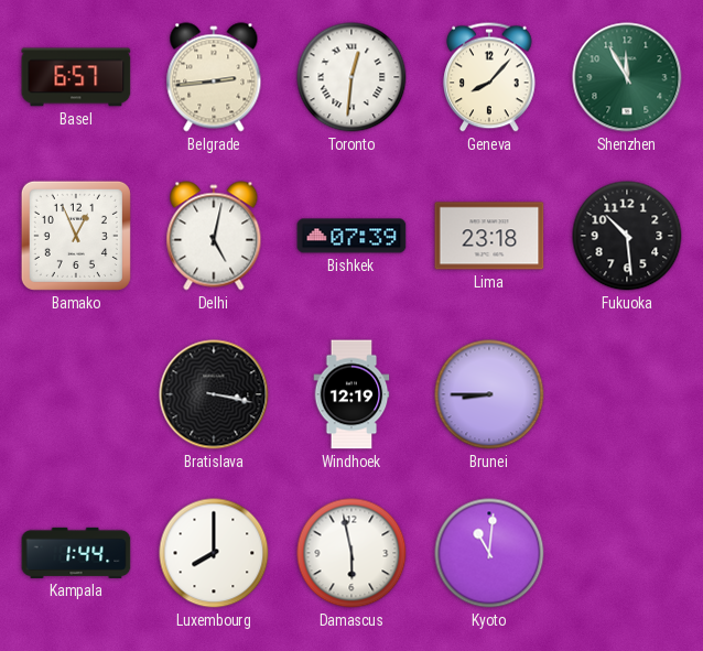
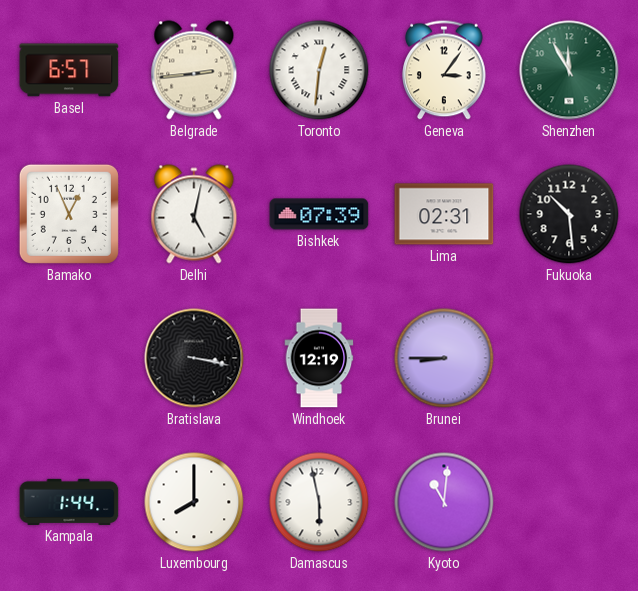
Geneva: 8:07 -> 3:06
Lima: 23:18 -> 02:31
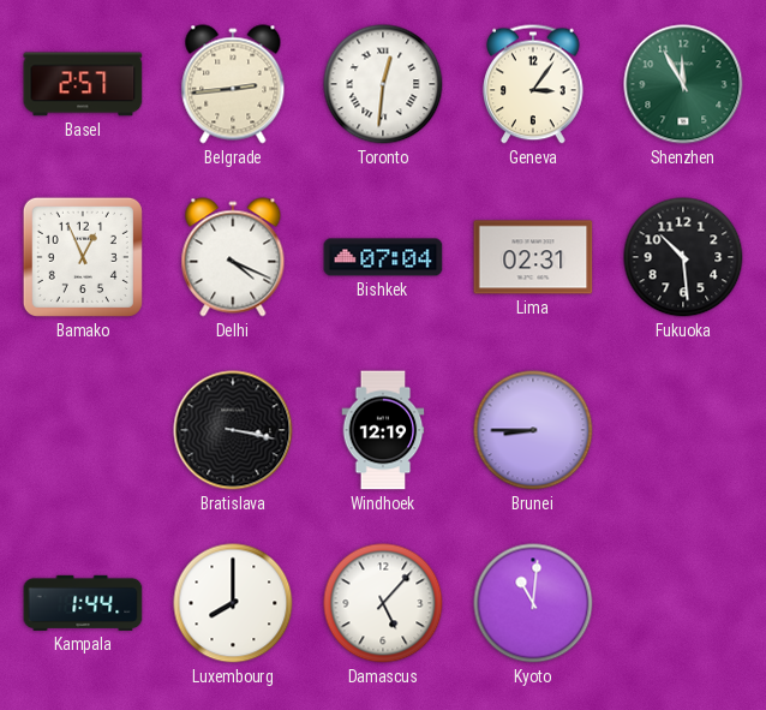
Basel: 6:57 -> 2:57
Delhi: 5:02 -> 4:19
Bishkek: 07:39 -> 07:04
Damascus: 5:58 -> 5:07
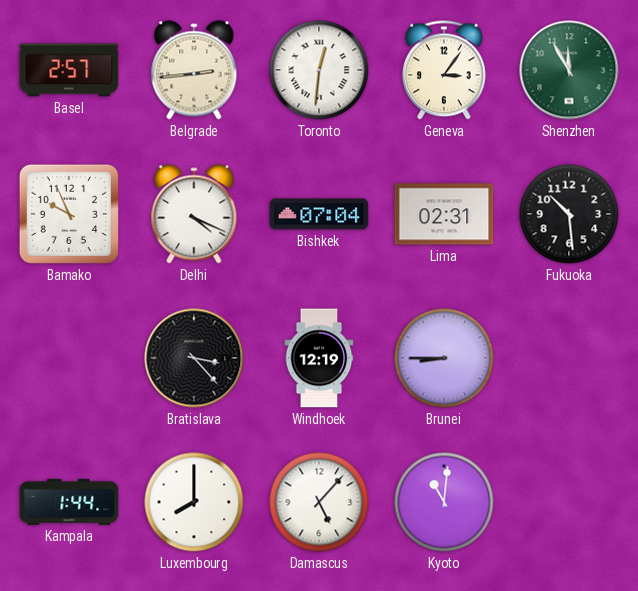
Bamako: 12:56 -> 9:56
Bratislava: 3:17 -> 3:23
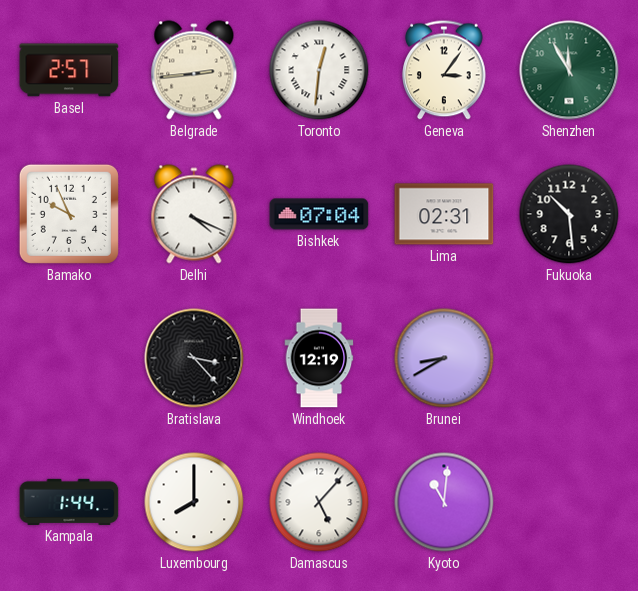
Brunei: 8:45 -> 8:40
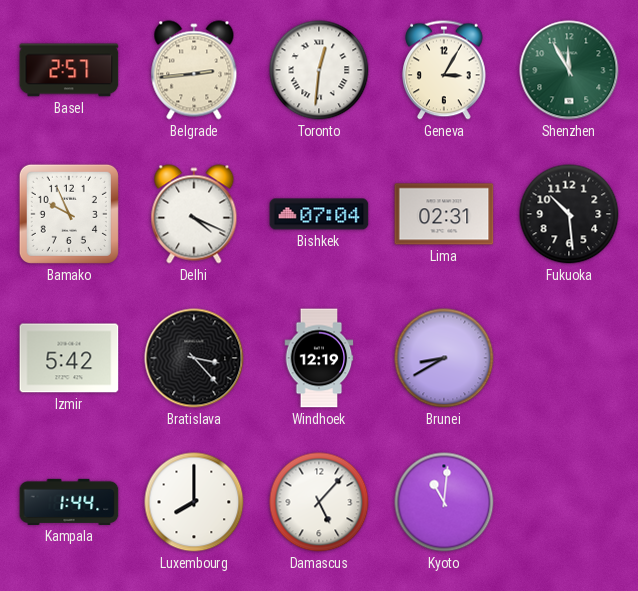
Geneva: 3:06 -> 3:05
Izmir: none -> 5:42
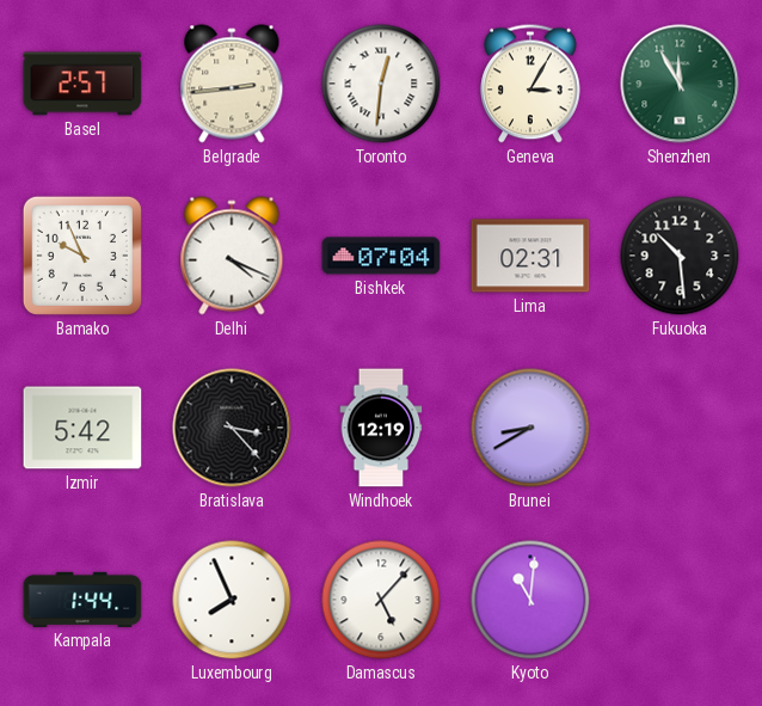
Luxembourg: 8:00 -> 7:56
